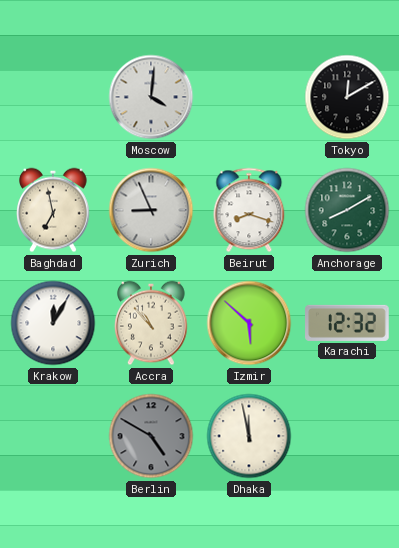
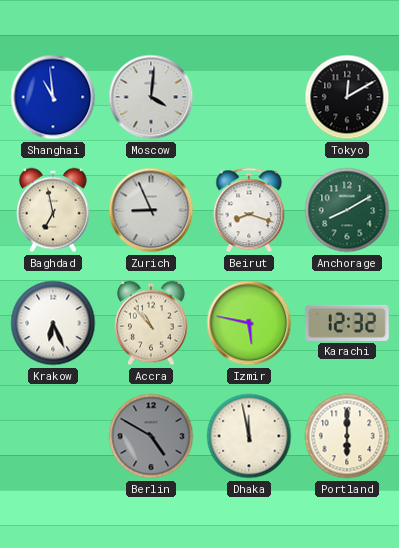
Shanghai: none -> 10:59
Krakow: 12:05 -> 6:26
Izmir: 5:52 -> 5:47
Portland: none -> 6:00
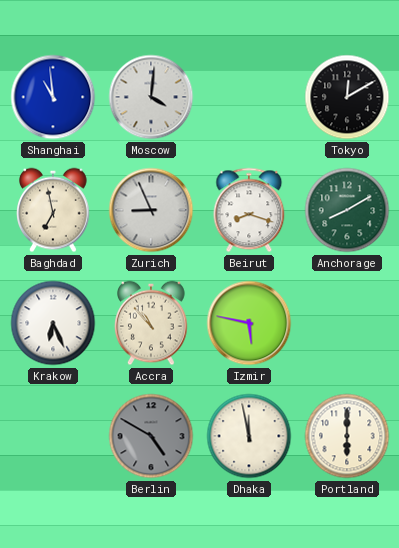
Karachi: 12:32 -> none
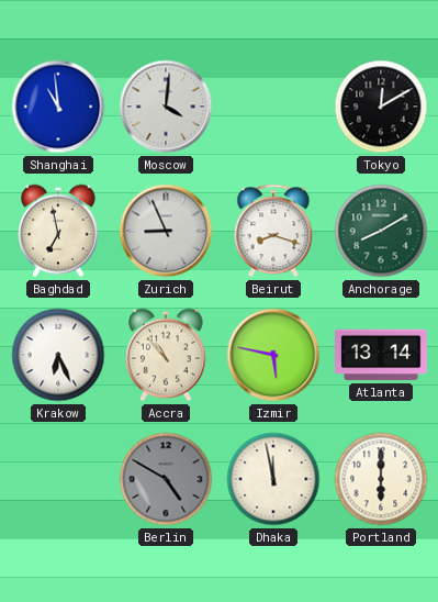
Atlanta: none -> 13:14
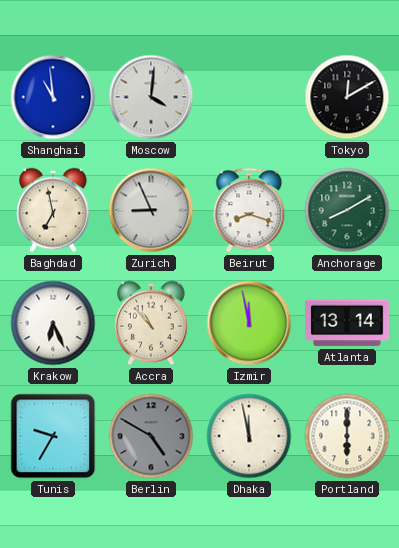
Izmir: 5:47 -> 11:58
Tunis: none -> 9:35
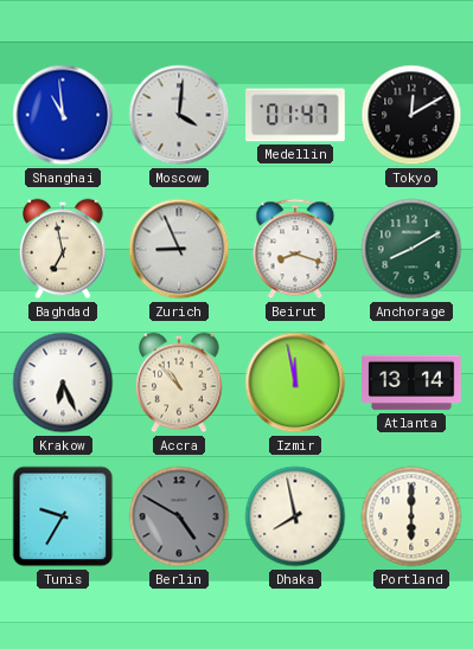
Medellin: none -> 01:47
Dhaka: 11:58 -> 7:58
